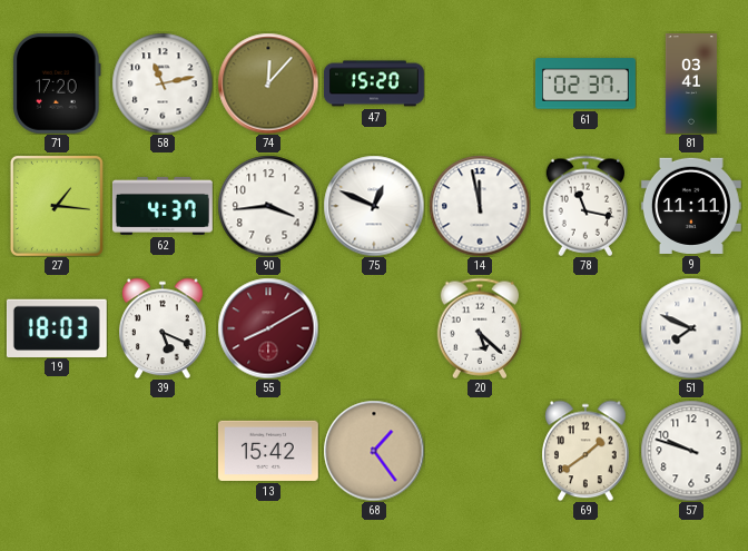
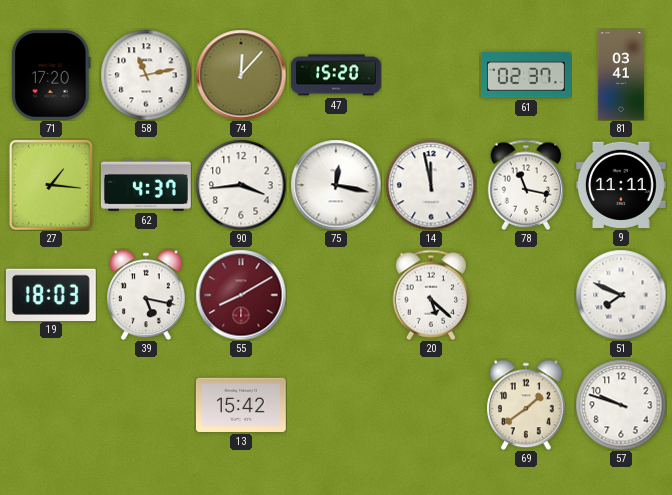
75: 12:49 -> 12:17
39: 5:19 -> 5:17
68: 1:24 -> none
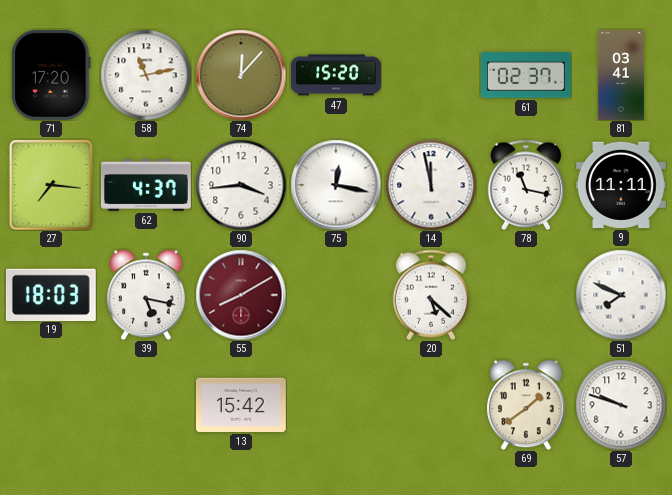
27: 1:16 -> 7:16
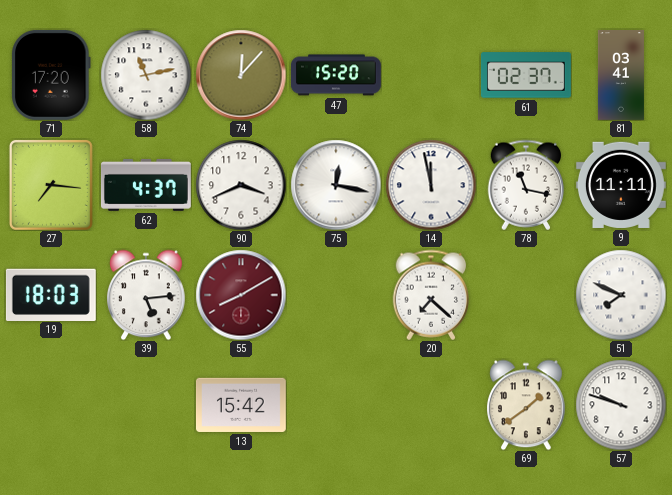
90: 3:44 -> 3:41
39: 5:17 -> 5:14
20: 5:22 -> 7:22
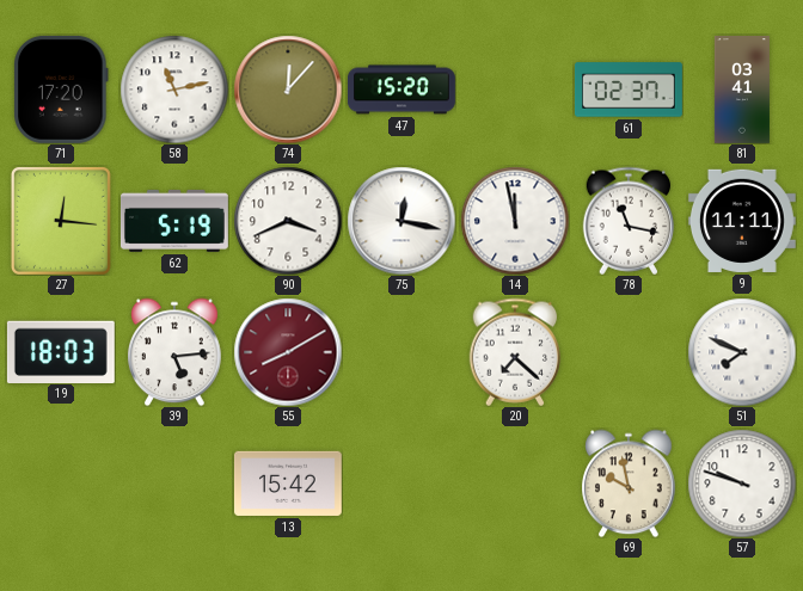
27: 7:16 -> 12:16
62: 4:37 -> 5:19
69: 1:39 -> 9:58
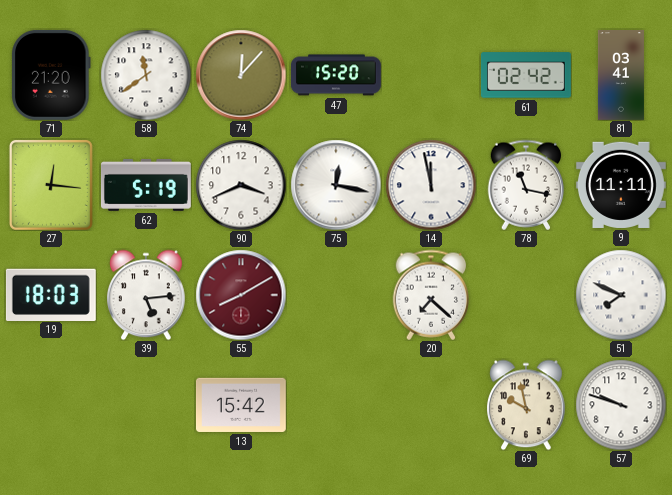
71: 17:20 -> 21:20
58: 11:13 -> 11:39
61: 02:37 -> 02:42
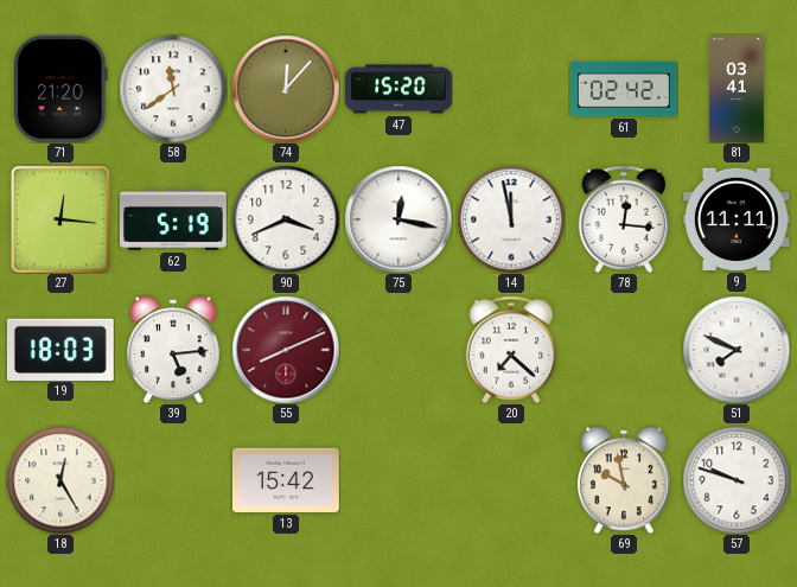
78: 11:17 -> 12:16
55: 8:10 -> 8:11
18: none -> 12:25
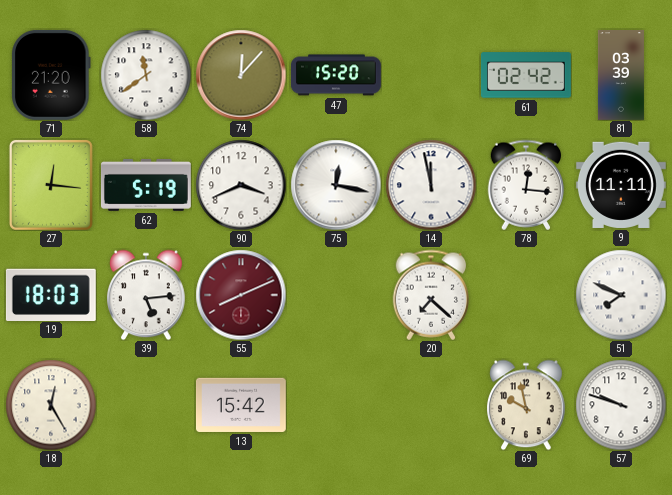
81: 03:41 -> 03:39
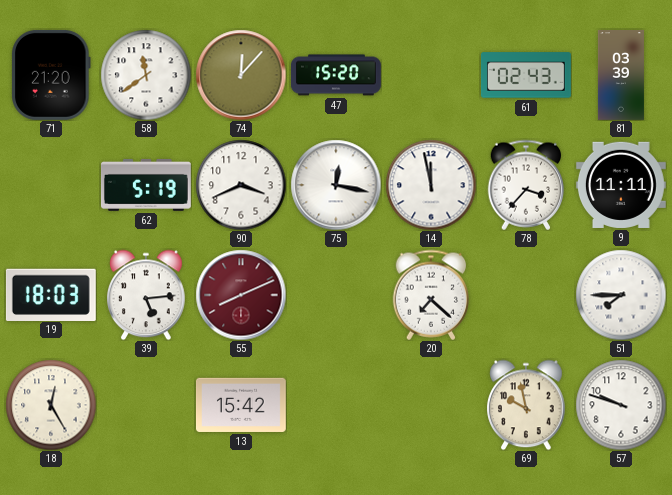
61: 02:42 -> 02:43
27: 12:16 -> none
78: 12:16 -> 3:37
51: 7:49 -> 7:45
